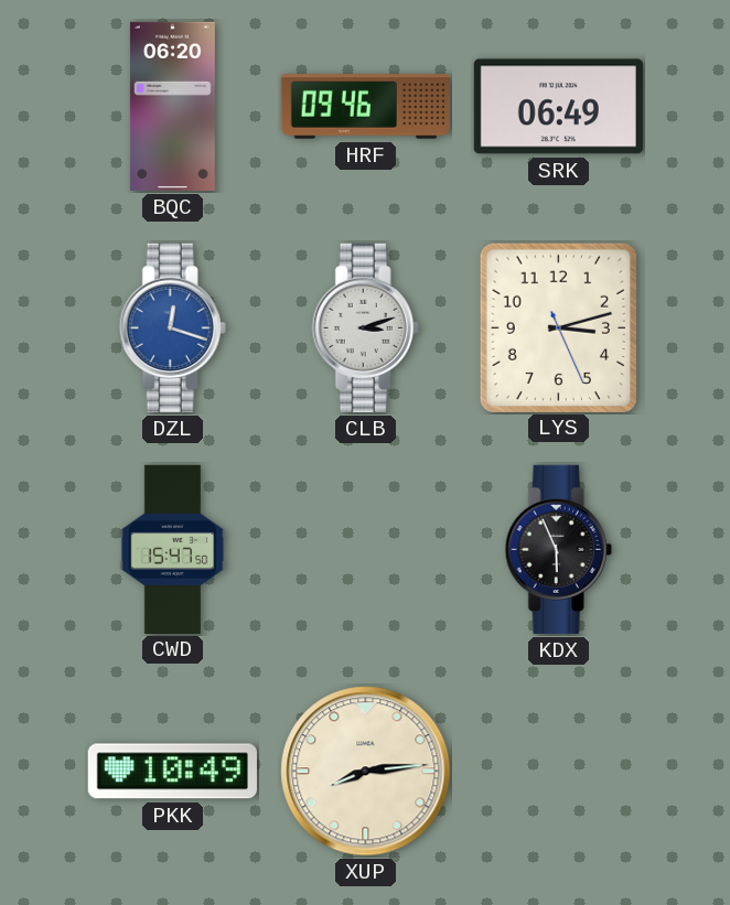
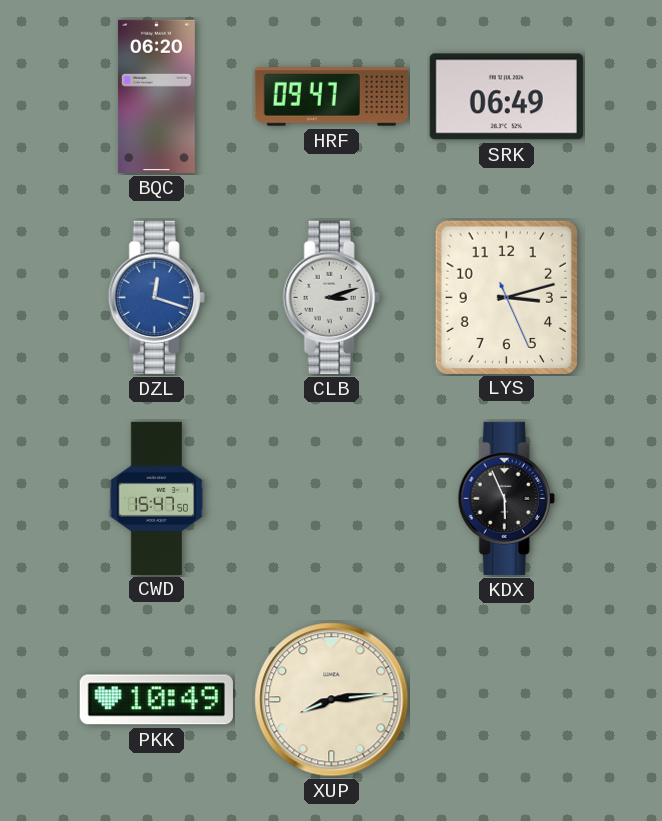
HRF: 09:46 -> 09:47
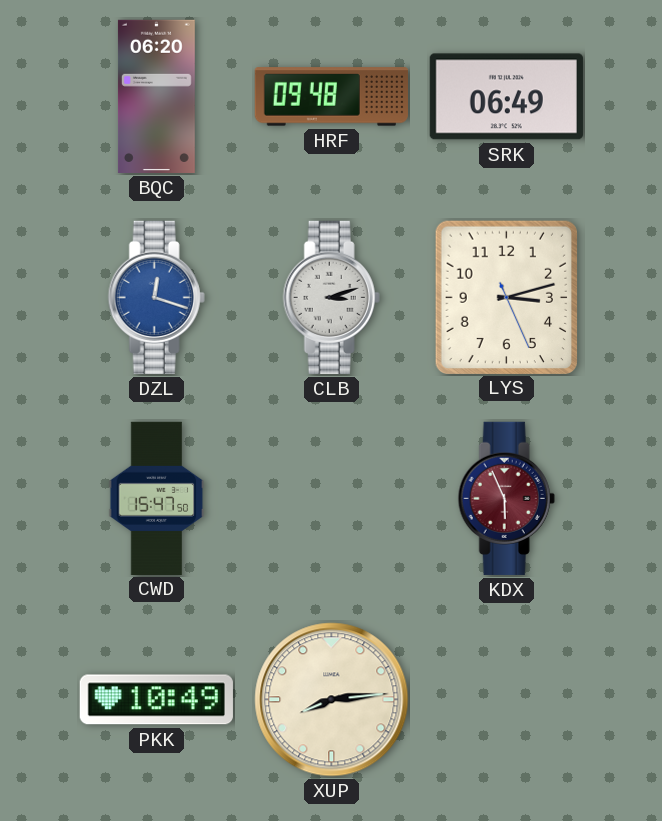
HRF: 09:47 -> 09:48
KDX dial: black -> burgundy
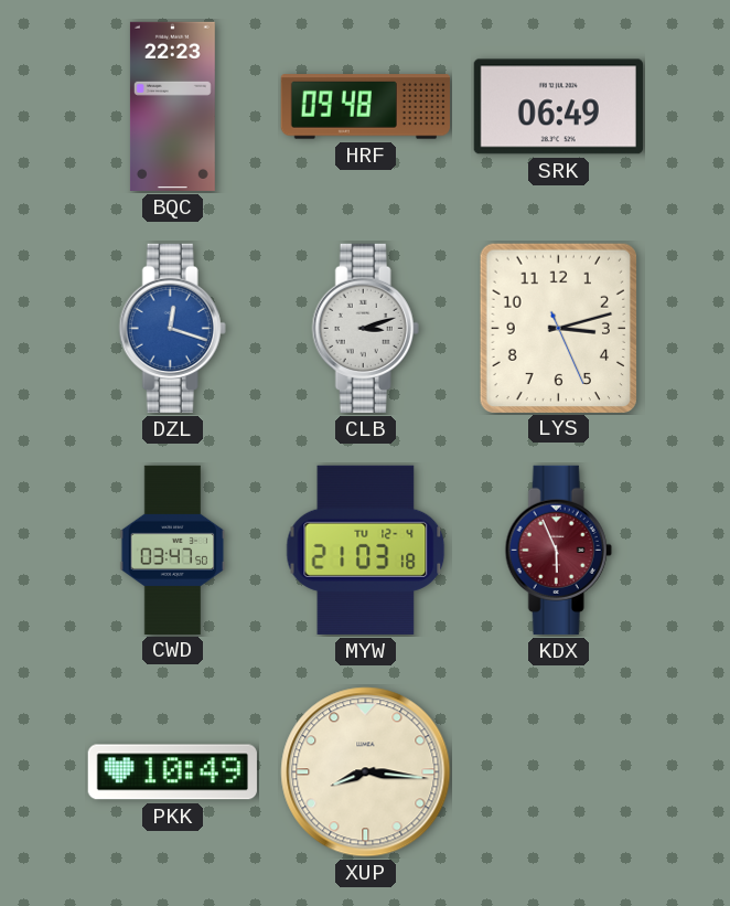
BQC: 06:20 -> 22:23
CWD: 15:47 -> 03:47
MYW: none -> 21:03
XUP: 8:14 -> 8:16
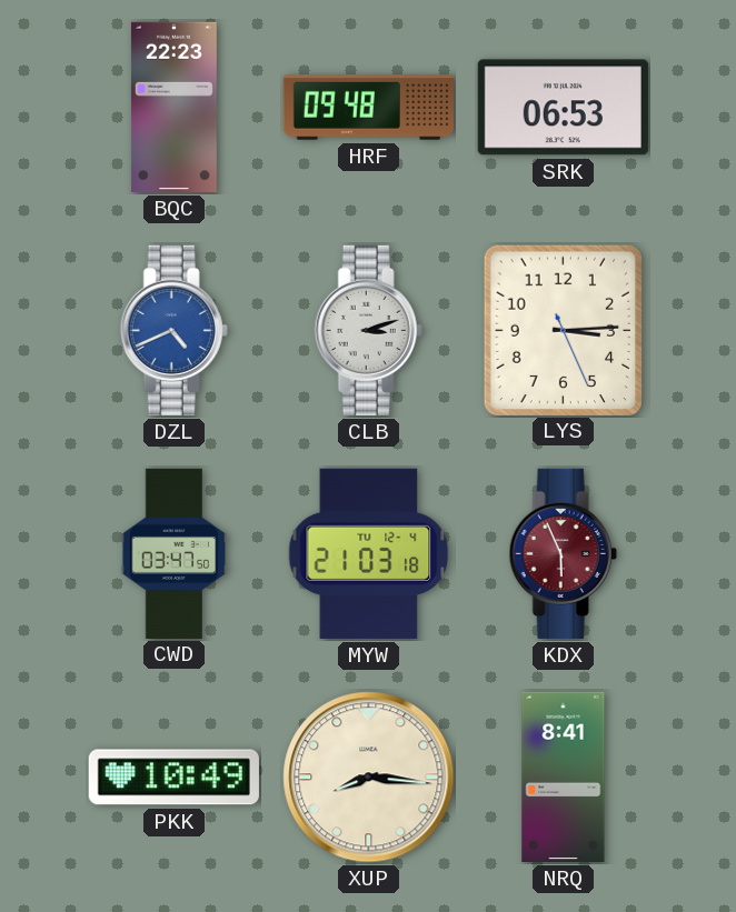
SRK: 06:49 -> 06:53
DZL: 12:18 -> 4:41
LYS: 3:12 -> 3:14
NRQ: none -> 8:41
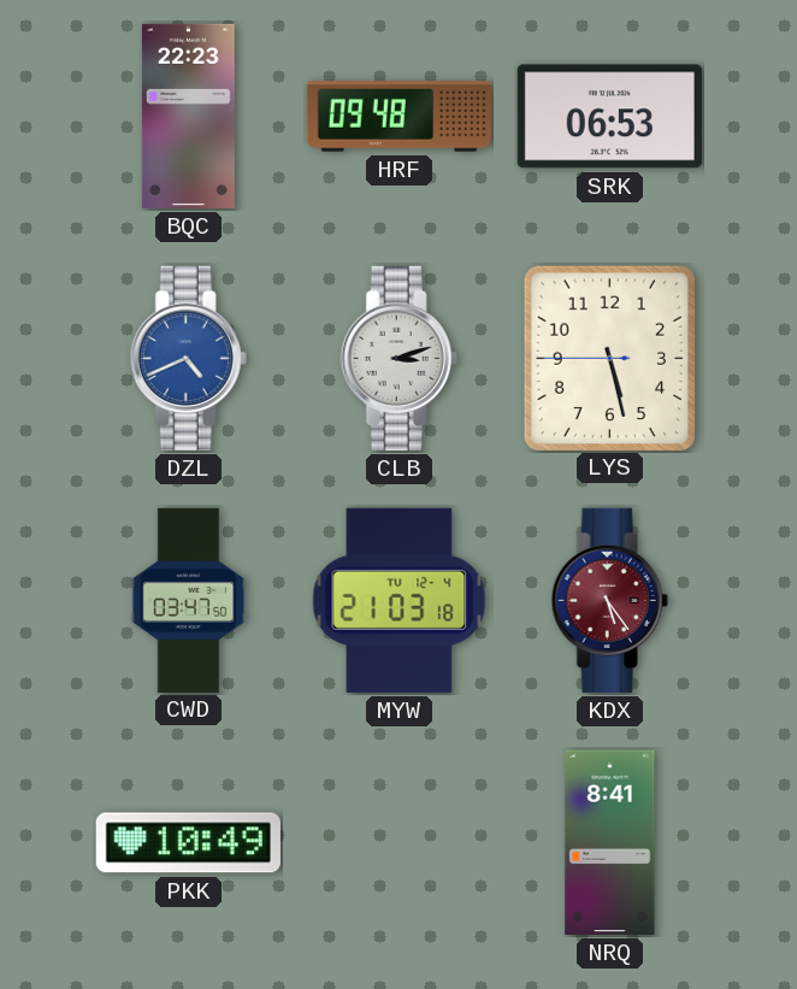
LYS: 3:14 -> 5:27
KDX: 5:56 -> 5:24
XUP: 8:16 -> none
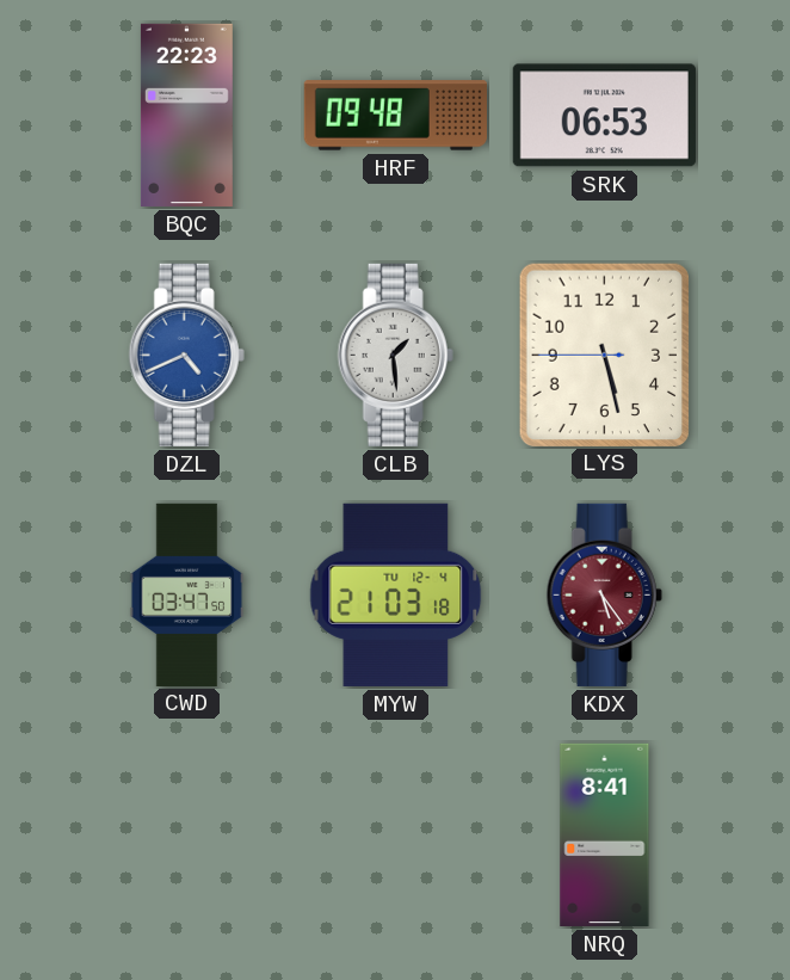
CLB: 3:12 -> 1:29
PKK: 10:49 -> none
